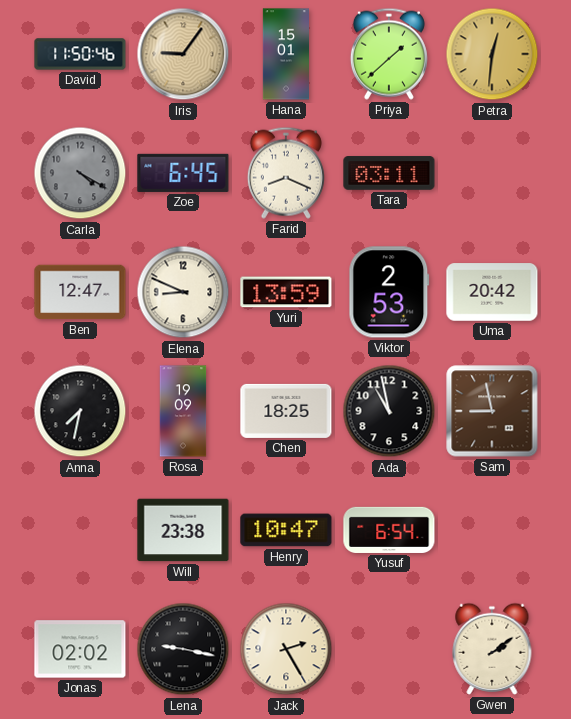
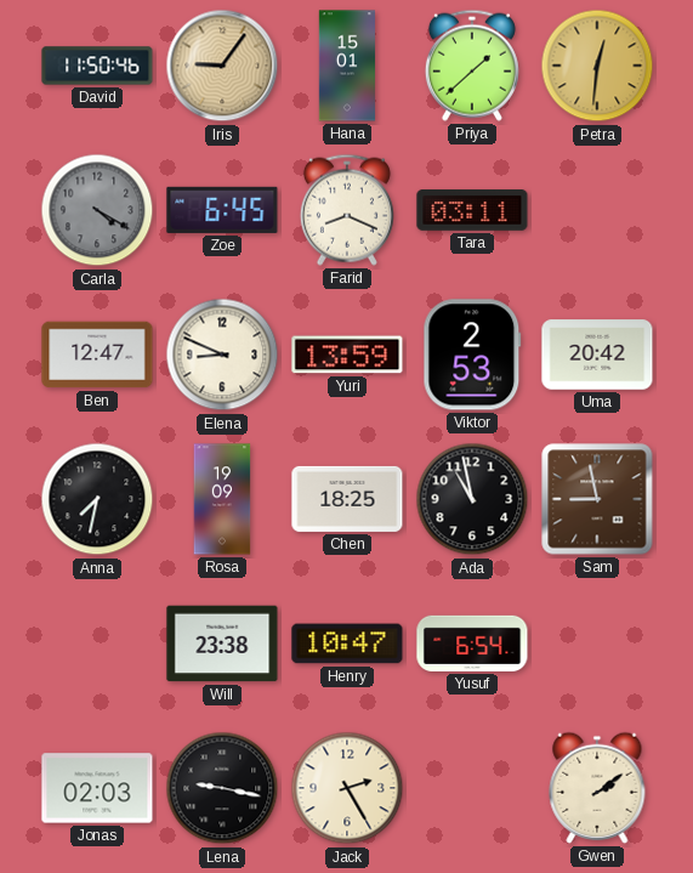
Jonas: 02:02 -> 02:03
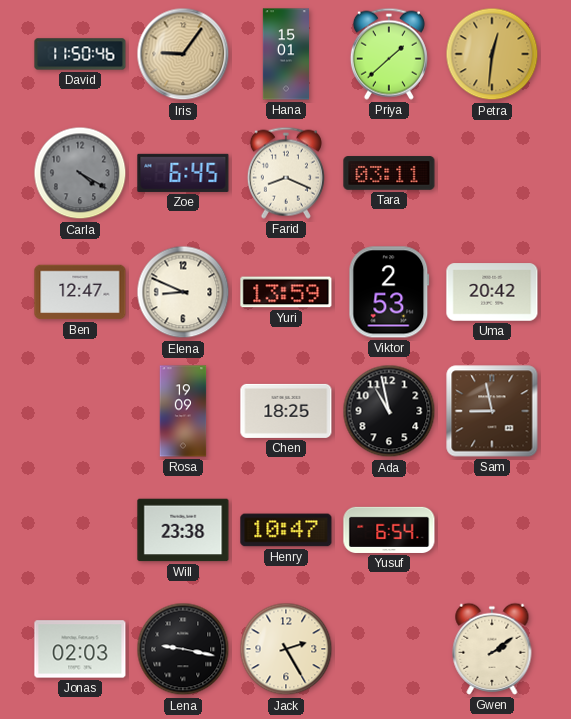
Anna: 7:32 -> none
